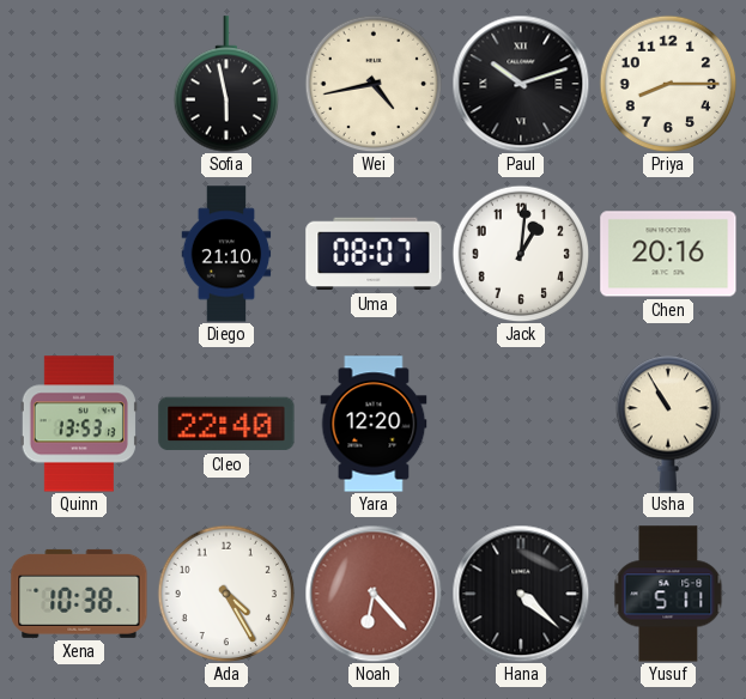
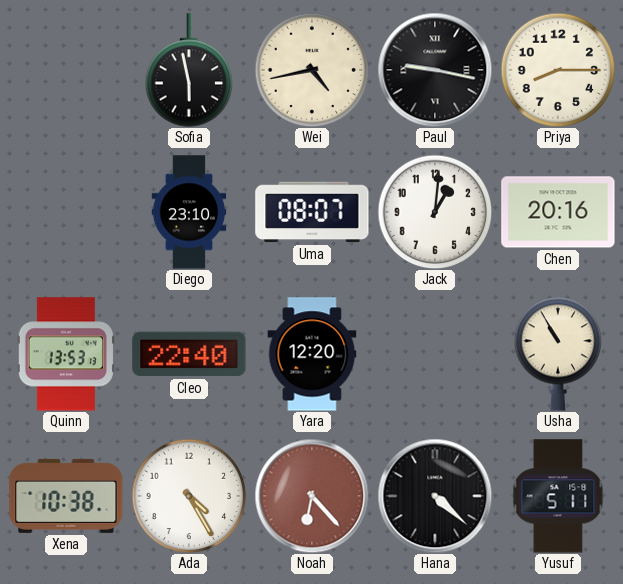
Paul: 10:12 -> 9:17
Diego: 21:10 -> 23:10
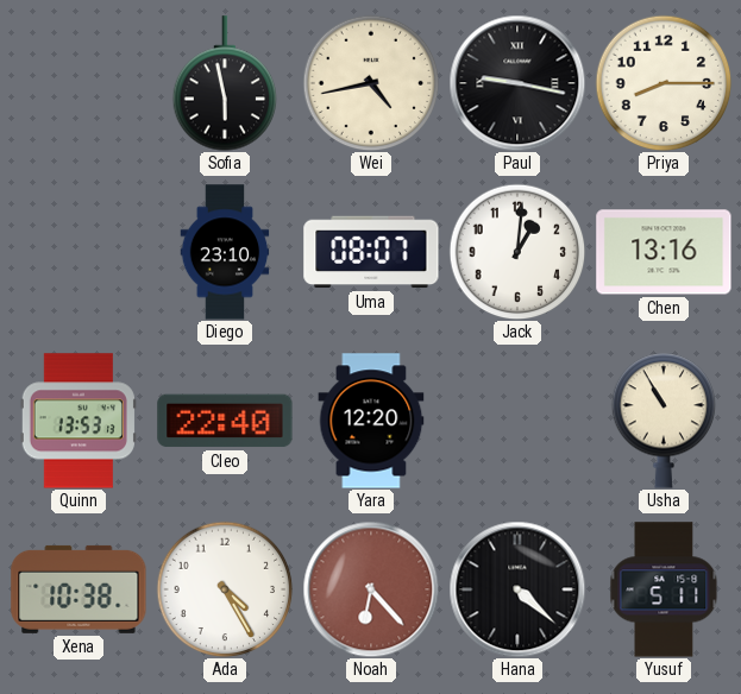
Chen: 20:16 -> 13:16
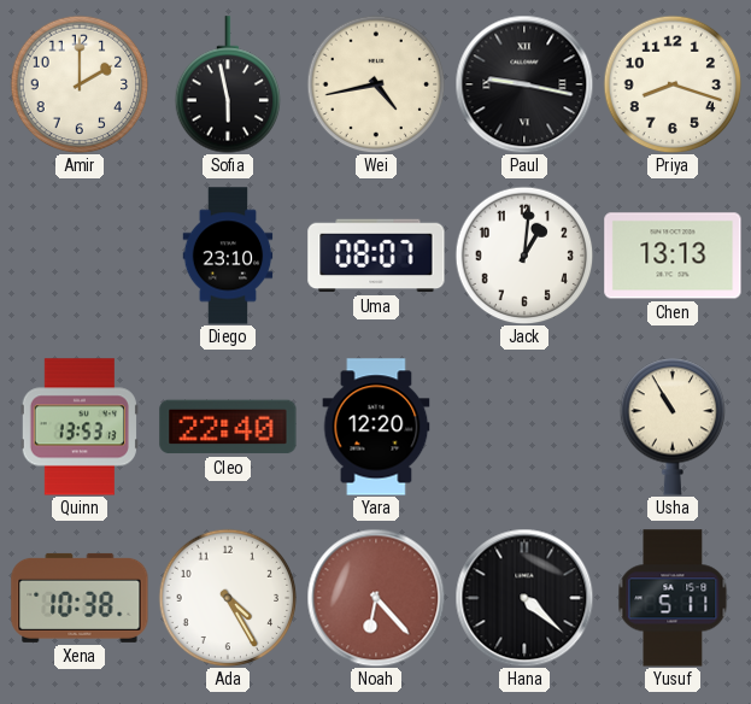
Amir: none -> 2:00
Priya: 8:15 -> 8:18
Chen: 13:16 -> 13:13
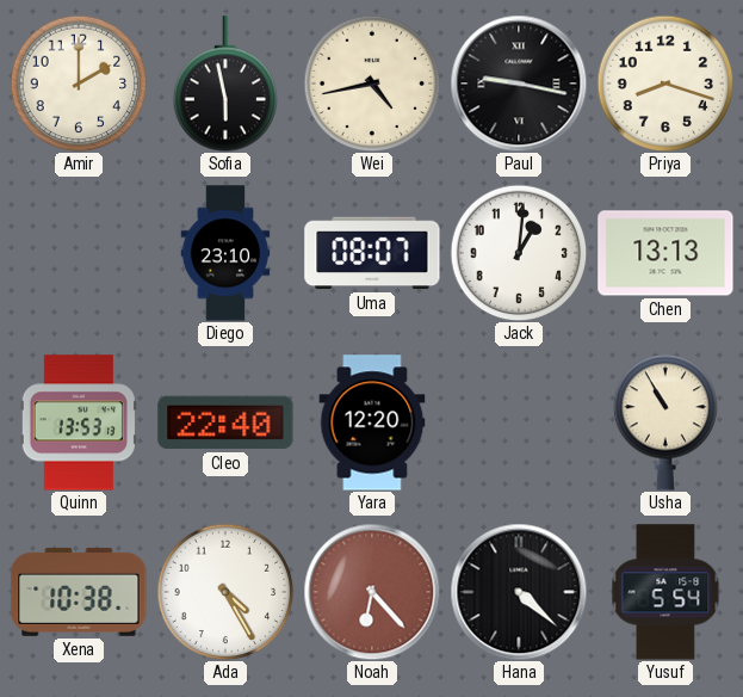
Yusuf: 5:11 -> 5:54
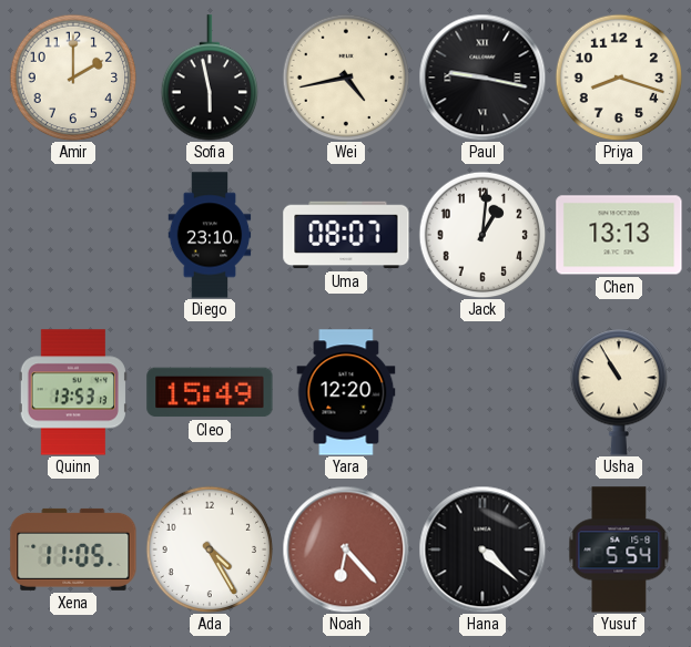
Cleo: 22:40 -> 15:49
Xena: 10:38 -> 11:05
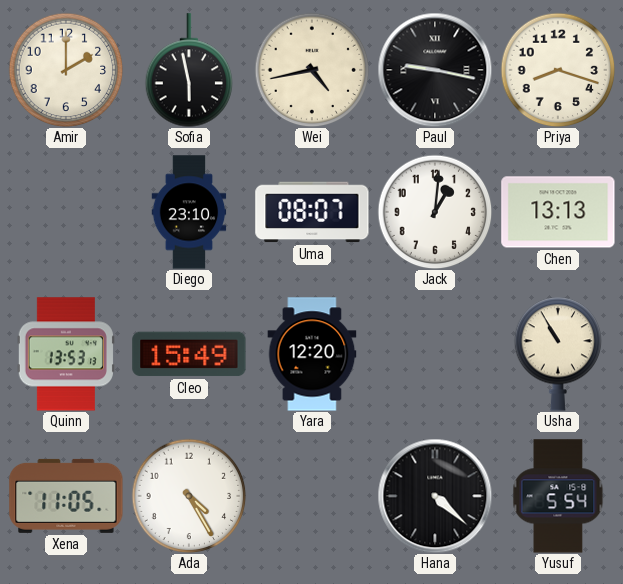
Noah: 6:23 -> none
